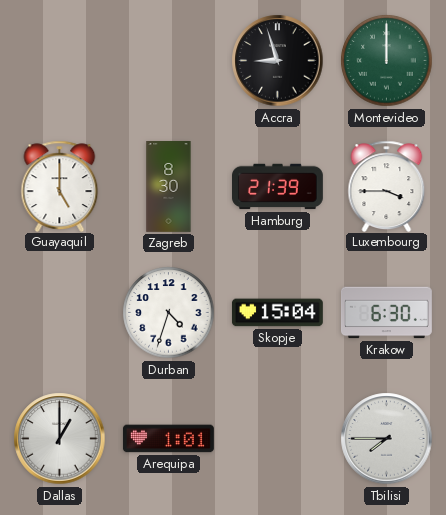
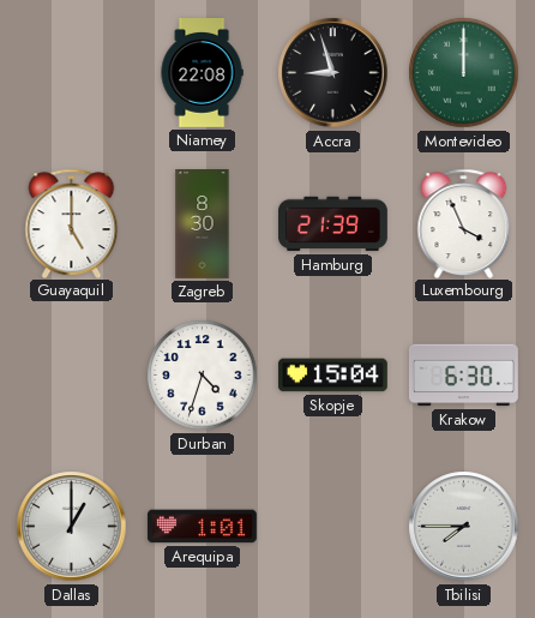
Niamey: none -> 22:08
Luxembourg: 3:45 -> 3:56
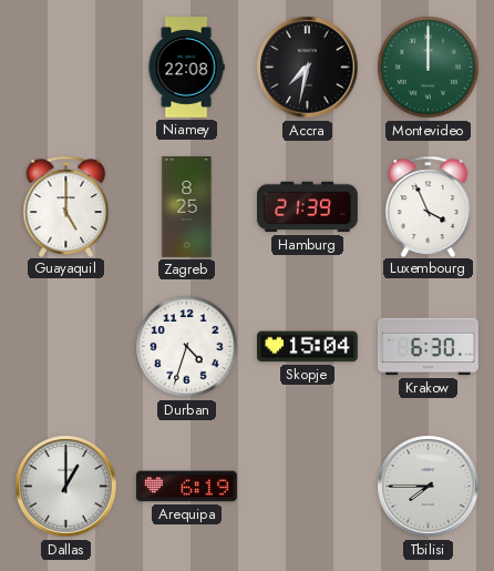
Accra: 8:57 -> 7:32
Zagreb: 8:30 -> 8:25
Arequipa: 1:01 -> 6:19
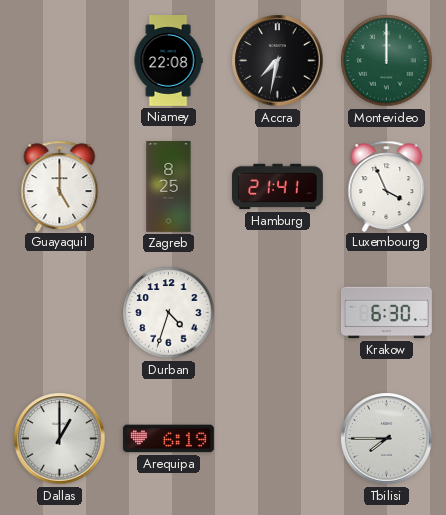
Hamburg: 21:39 -> 21:41
Skopje: 15:04 -> none
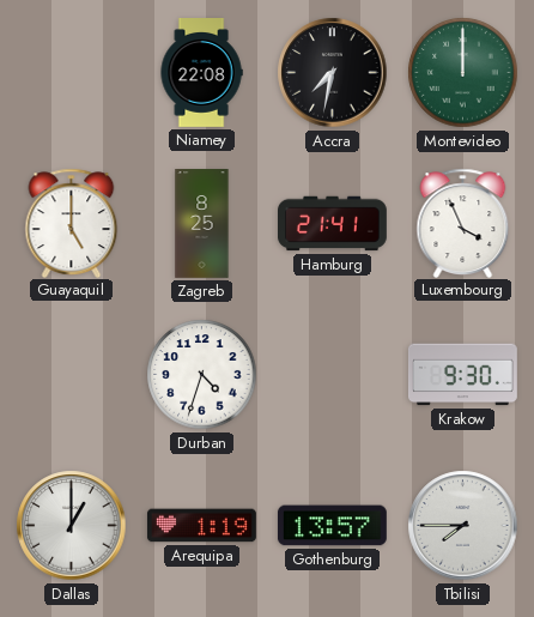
Krakow: 6:30 -> 9:30
Arequipa: 6:19 -> 1:19
Gothenburg: none -> 13:57
